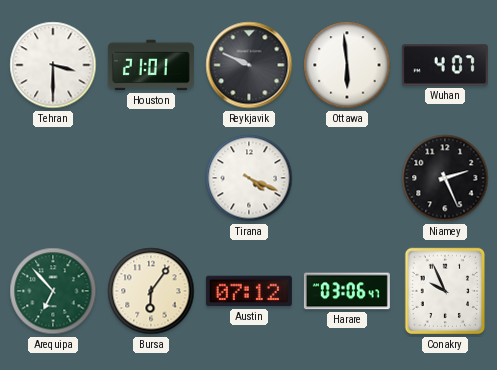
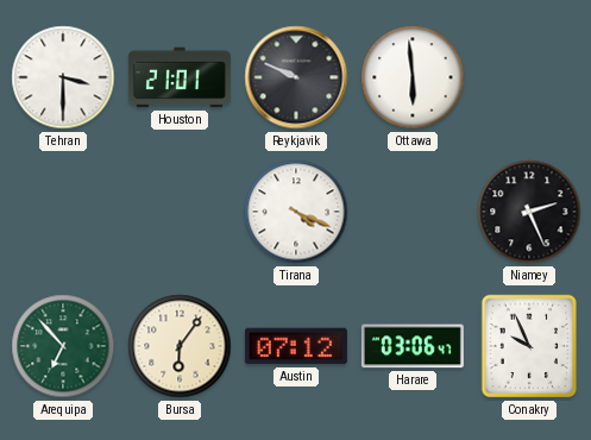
Wuhan: 4:07 -> none
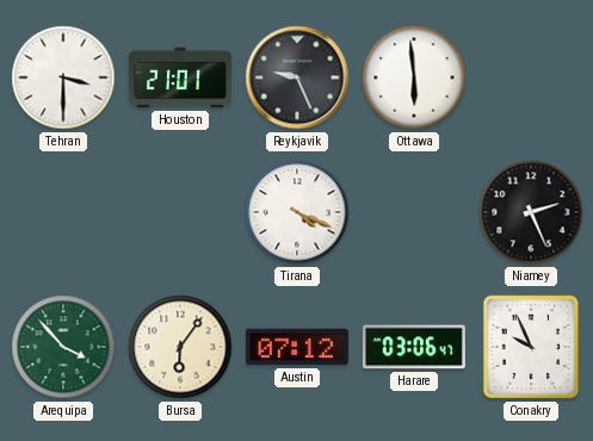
Reykjavik: 9:49 -> 9:26
Arequipa: 6:53 -> 3:53
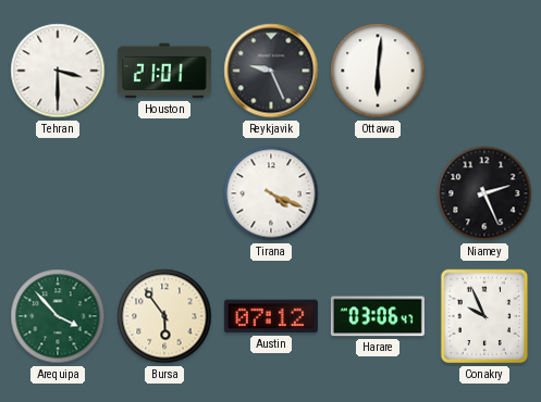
Ottawa: 5:59 -> 6:01
Bursa: 6:06 -> 5:54
